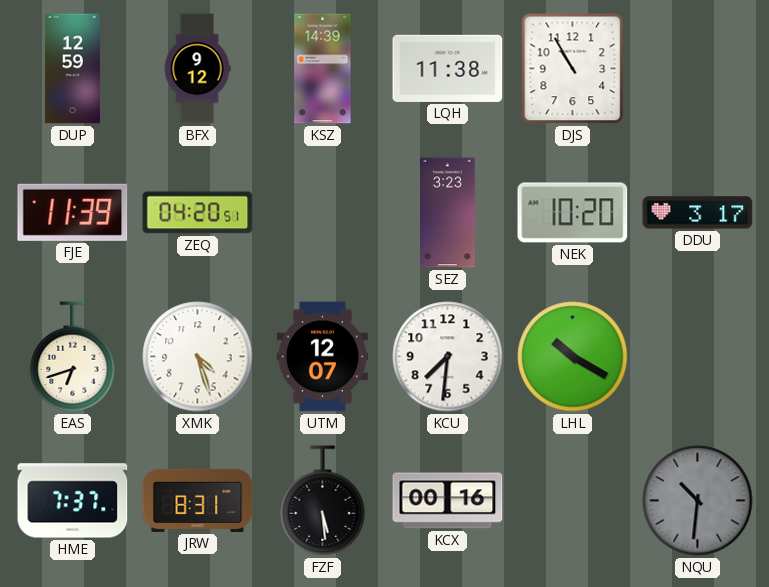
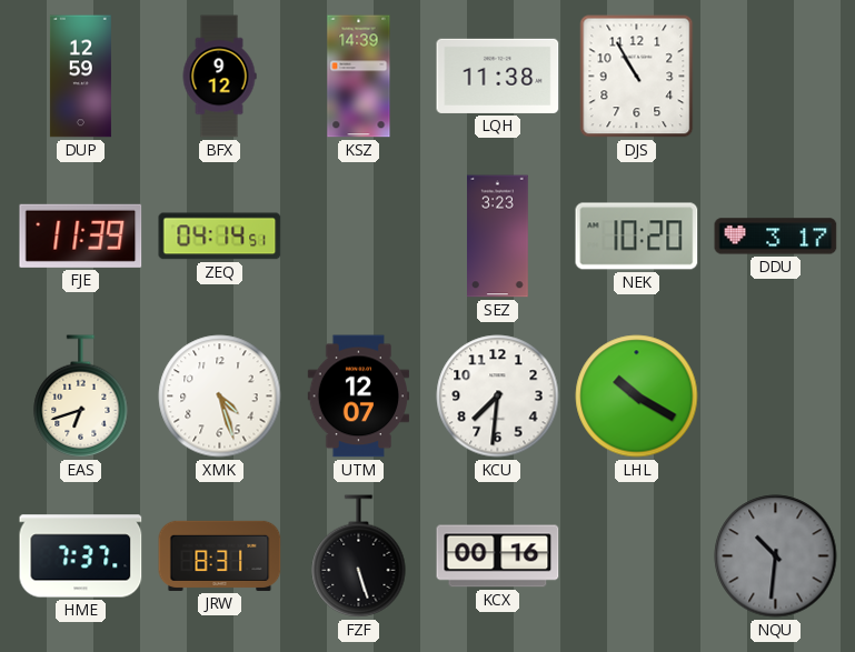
ZEQ: 04:20 -> 04:14
FZF: 5:29 -> 5:27
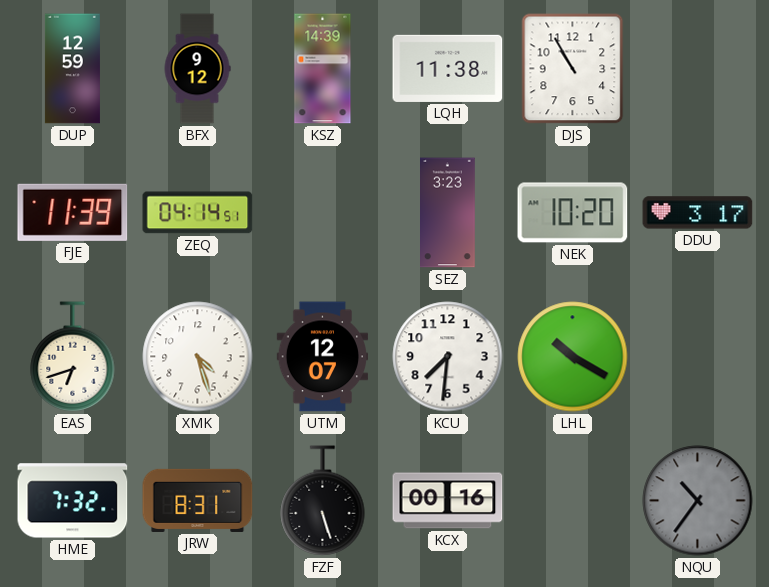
HME: 7:37 -> 7:32
NQU: 10:31 -> 10:36
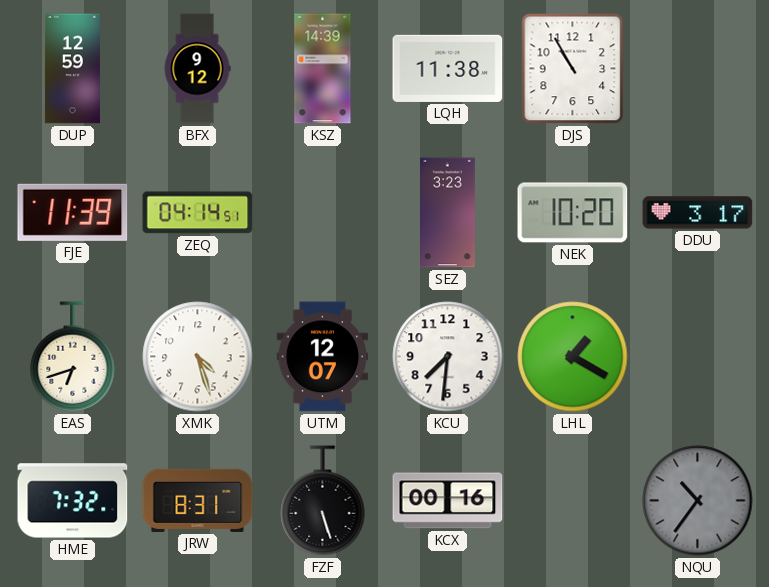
LHL: 10:20 -> 1:20
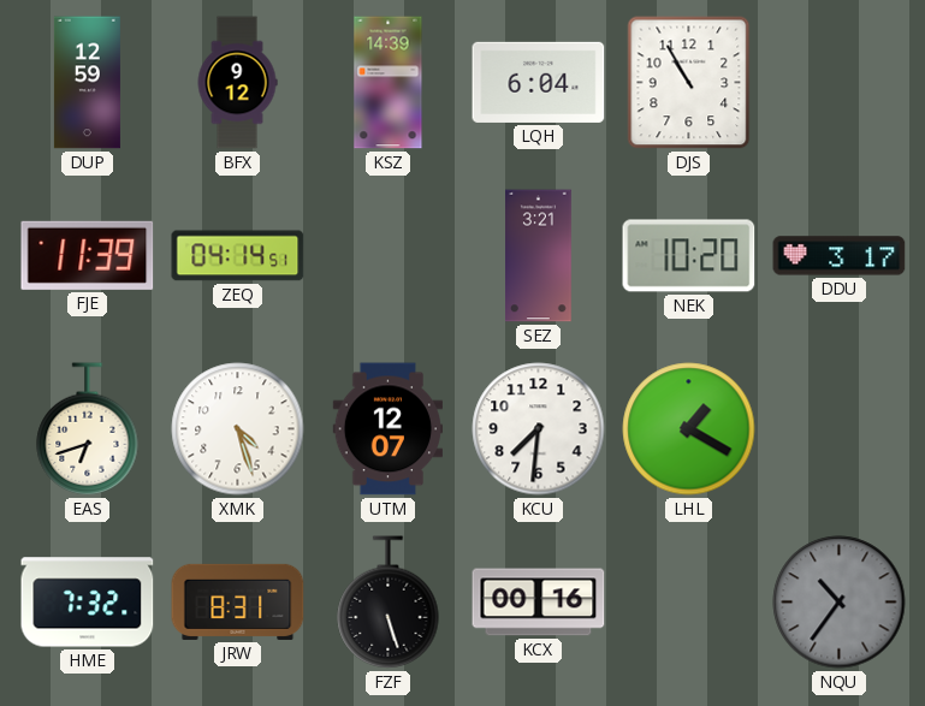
LQH: 11:38 -> 6:04
SEZ: 3:23 -> 3:21
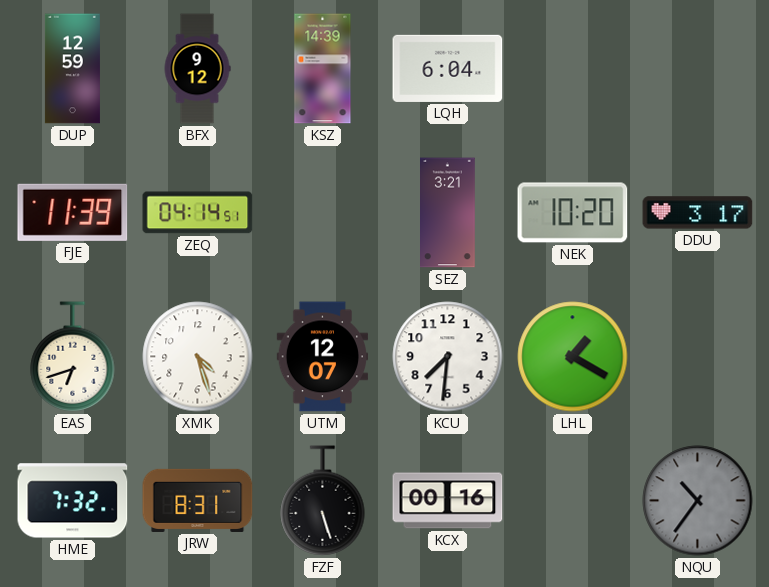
DJS: 10:55 -> none
